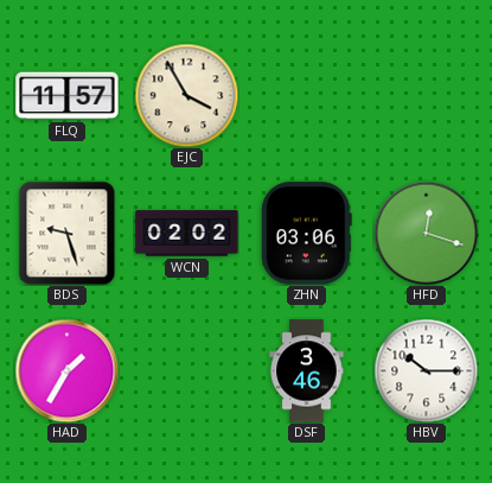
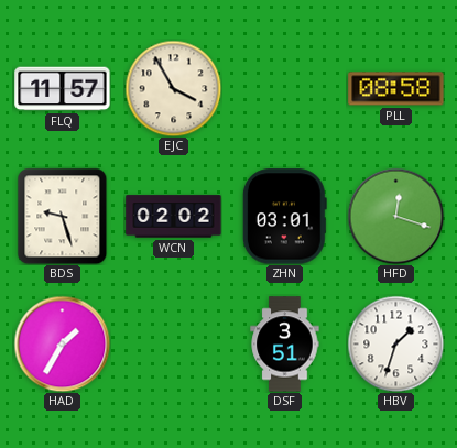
PLL: none -> 08:58
ZHN: 03:06 -> 03:01
DSF: 3:46 -> 3:51
HBV: 10:15 -> 1:33
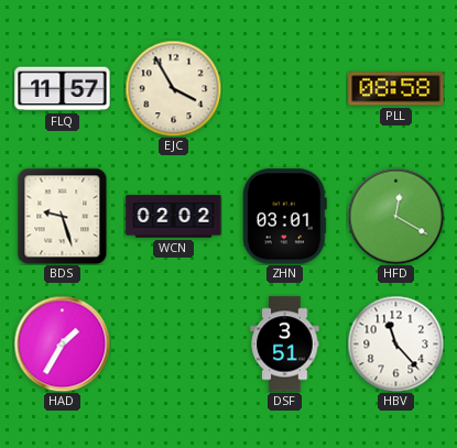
HFD: 12:18 -> 12:20
HBV: 1:33 -> 11:23
